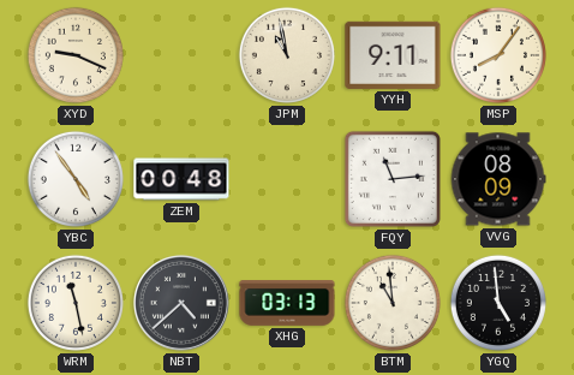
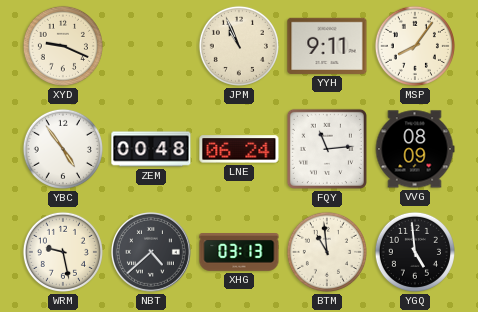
JPM: 10:58 -> 10:56
LNE: none -> 06:24
WRM: 11:28 -> 9:28
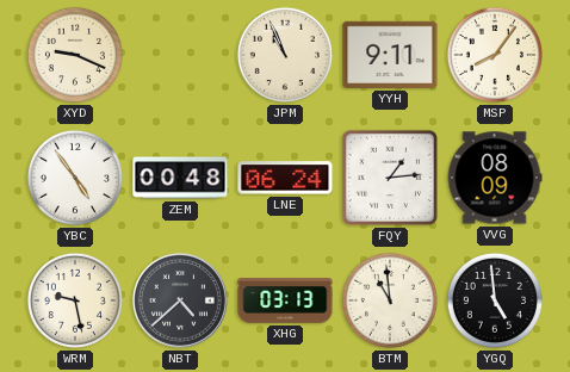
FQY: 11:14 -> 1:14
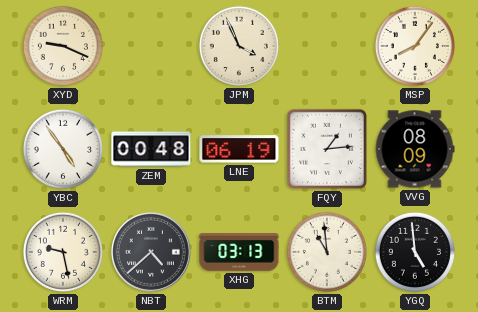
JPM: 10:56 -> 3:56
YYH: 9:11 -> none
LNE: 06:24 -> 06:19
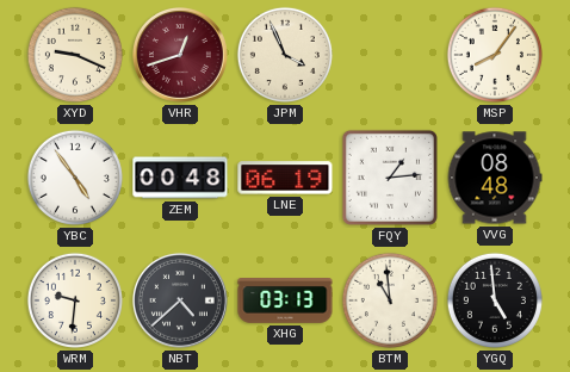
VHR: none -> 12:42
VVG: 08:09 -> 08:48
WRM: 9:28 -> 9:31
